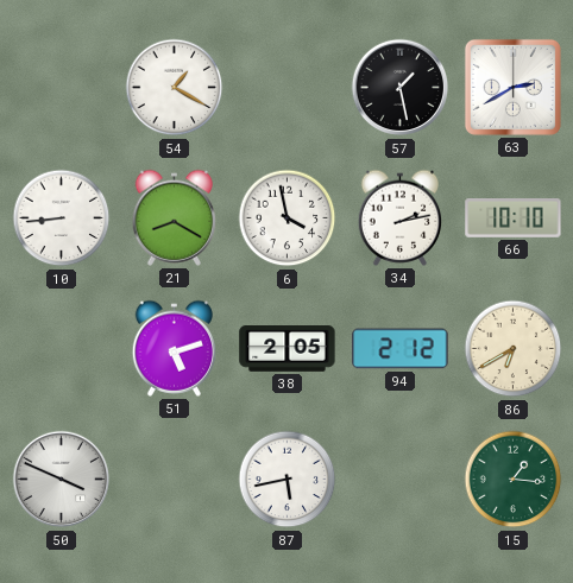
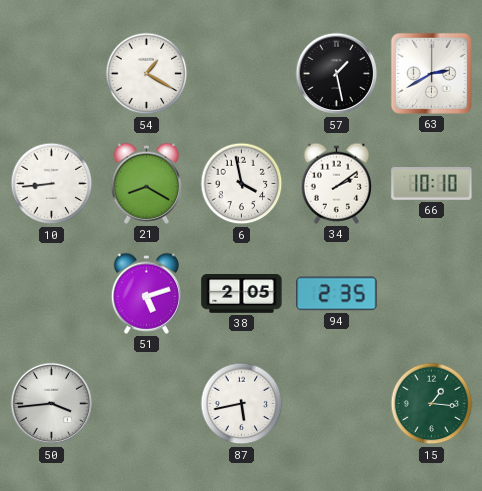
34: 2:13 -> 2:09
94: 2:12 -> 2:35
86: 6:40 -> none
50: 3:49 -> 3:44
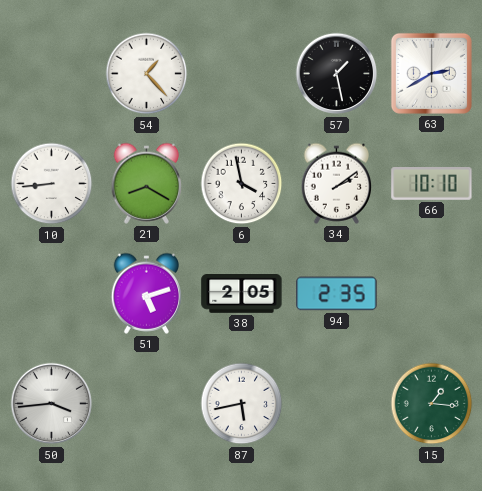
54: 1:20 -> 1:23
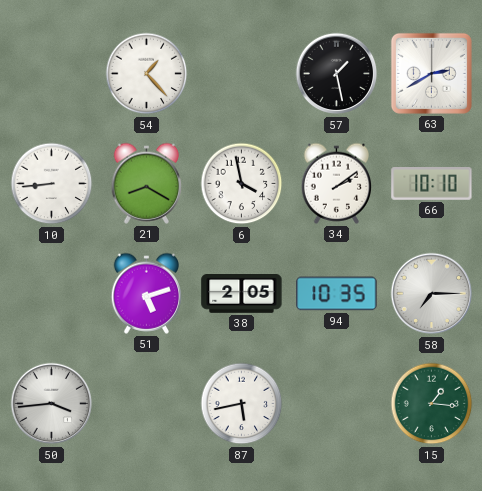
94: 2:35 -> 10:35
58: none -> 7:15
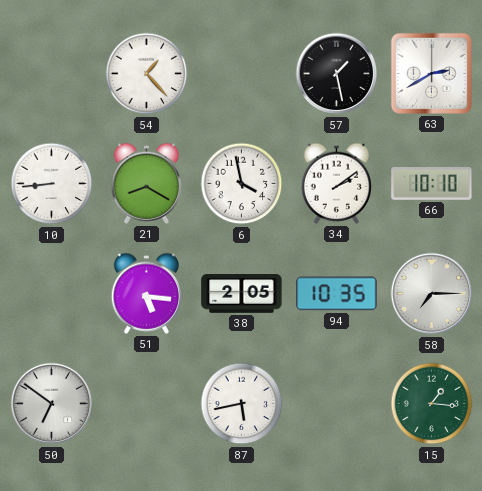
51: 5:12 -> 5:16
50: 3:44 -> 6:51
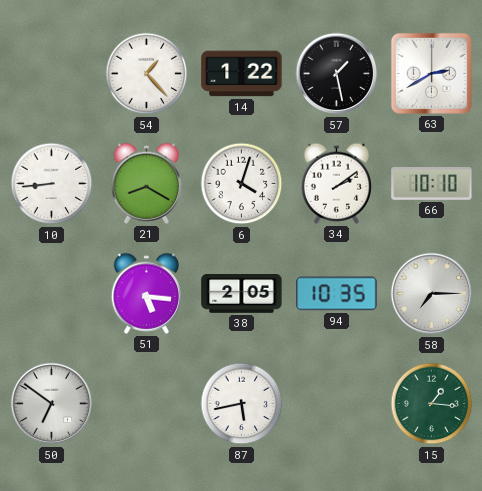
14: none -> 1:22
6: 3:58 -> 4:03
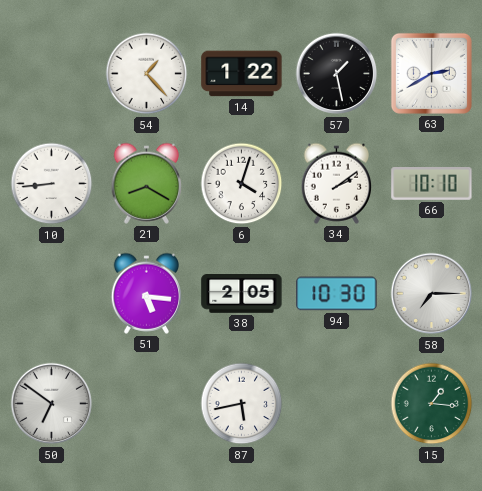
94: 10:35 -> 10:30
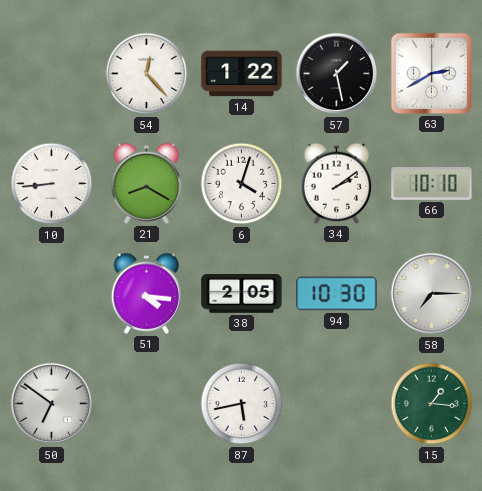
54: 1:23 -> 12:23
51: 5:16 -> 4:16
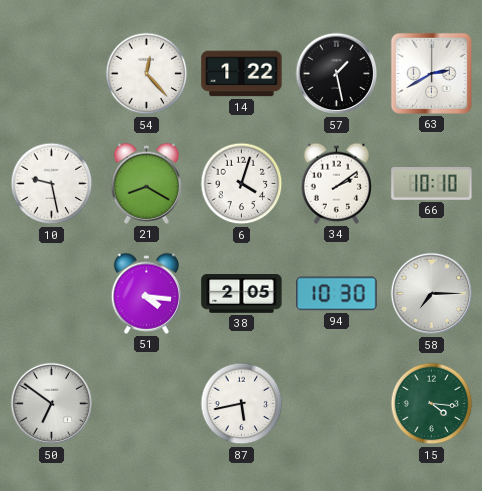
10: 8:44 -> 9:28
15: 1:16 -> 4:16
